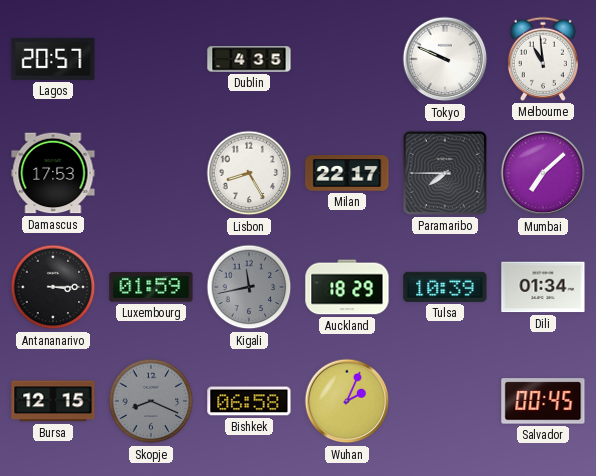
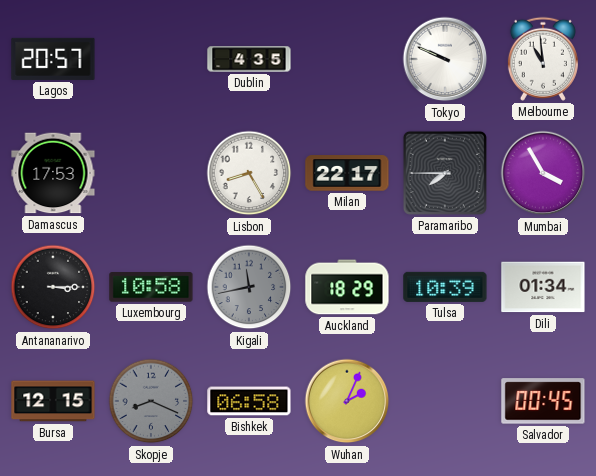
Mumbai: 7:08 -> 3:55
Luxembourg: 01:59 -> 10:58
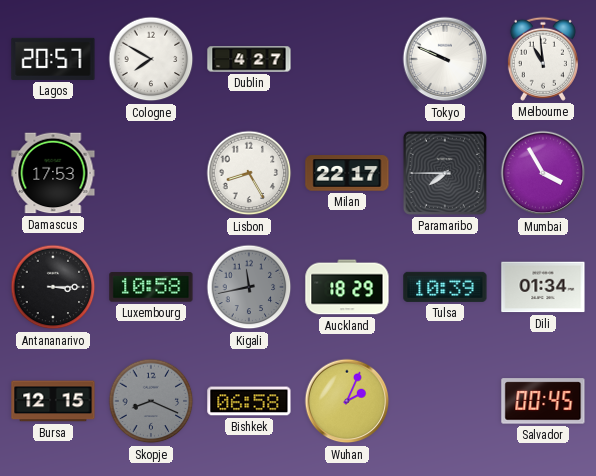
Cologne: none -> 7:50
Dublin: 4:35 -> 4:27
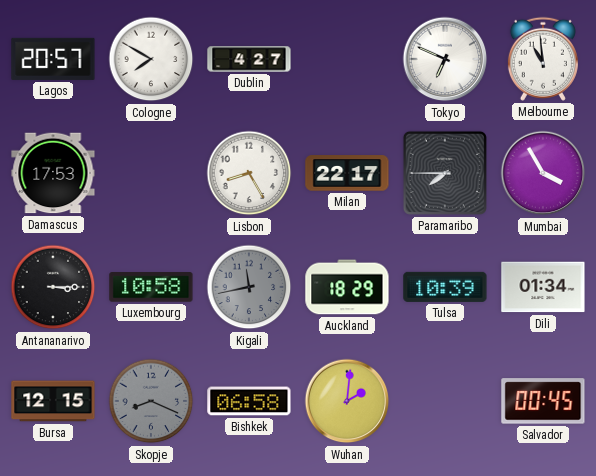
Tokyo: 9:49 -> 6:49
Wuhan: 2:04 -> 2:01
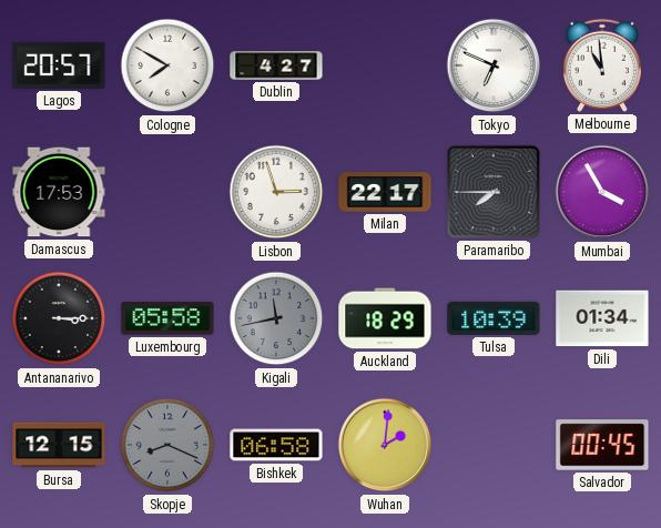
Lisbon: 8:25 -> 2:57
Luxembourg: 10:58 -> 05:58
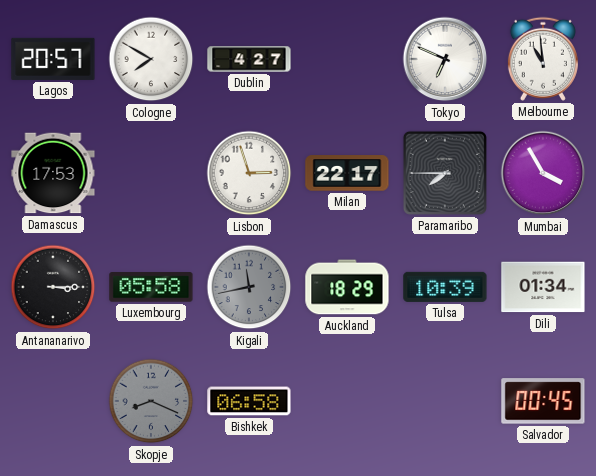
Bursa: 12:15 -> none
Wuhan: 2:01 -> none
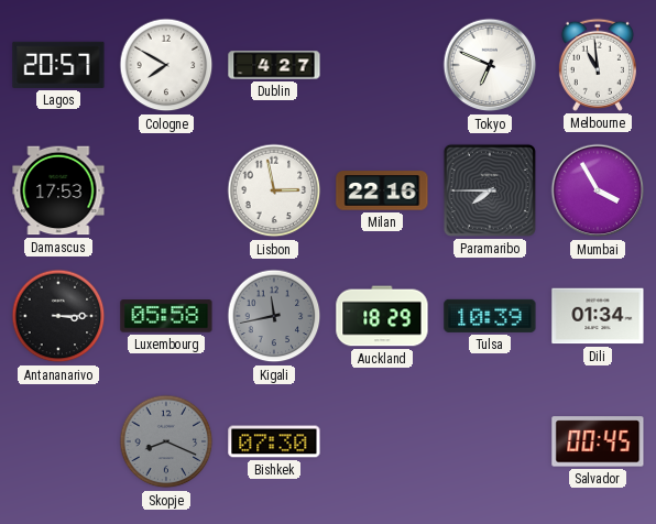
Lisbon: 2:57 -> 2:58
Milan: 22:17 -> 22:16
Bishkek: 06:58 -> 07:30
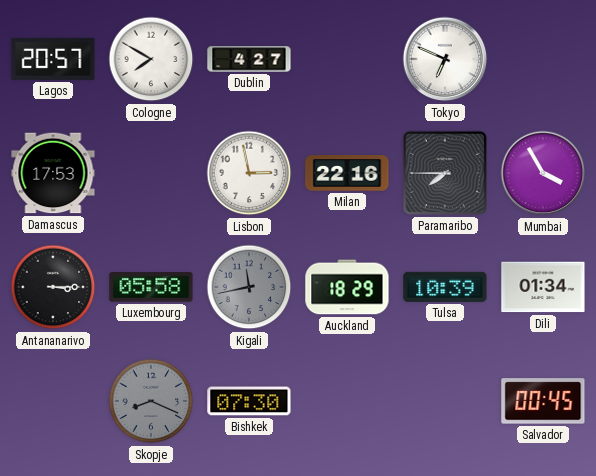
Melbourne: 10:59 -> none
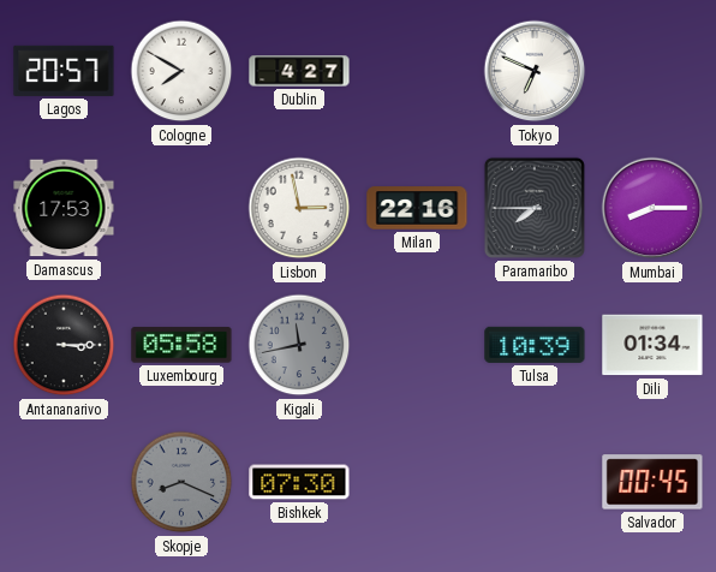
Mumbai: 3:55 -> 8:15
Auckland: 18:29 -> none
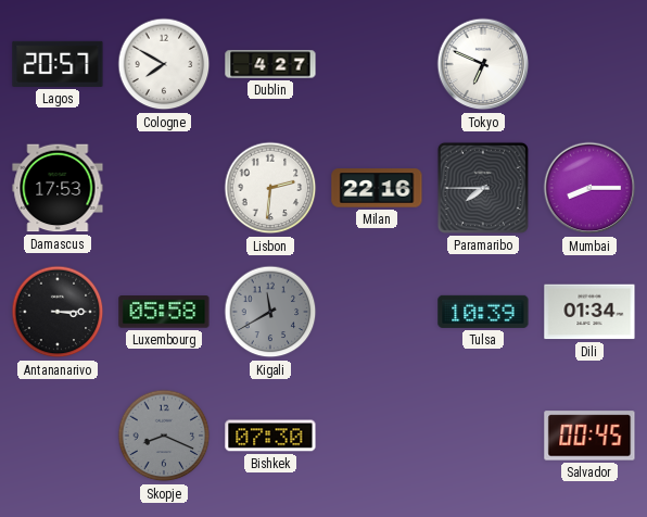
Lisbon: 2:58 -> 2:31
Kigali: 11:43 -> 11:40
